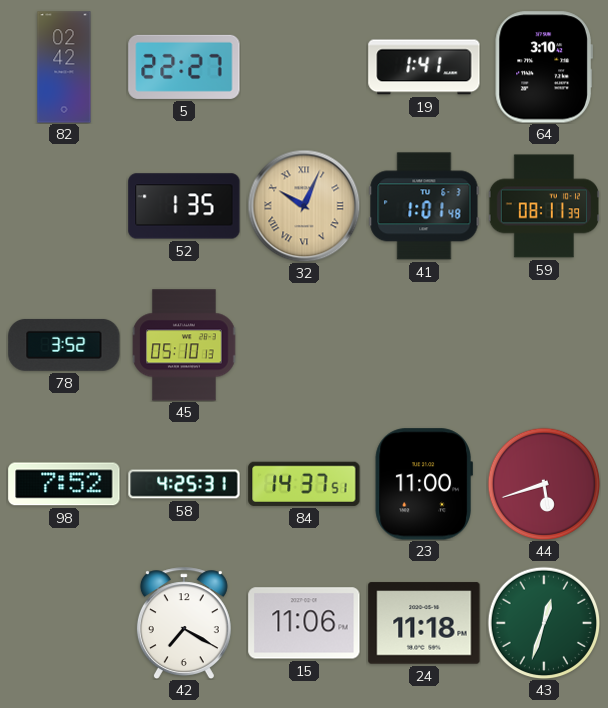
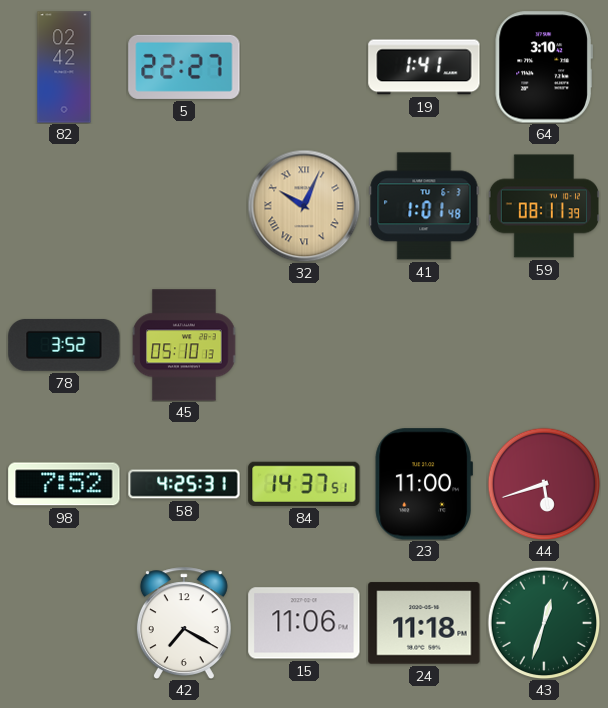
52: 1:35 -> none
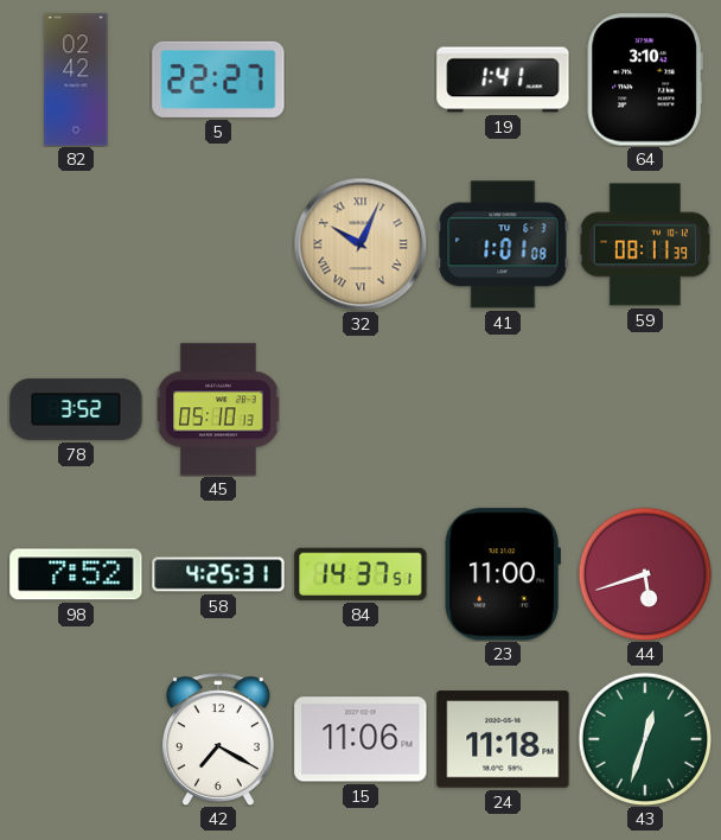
41: 1:01:48 -> 1:01:08
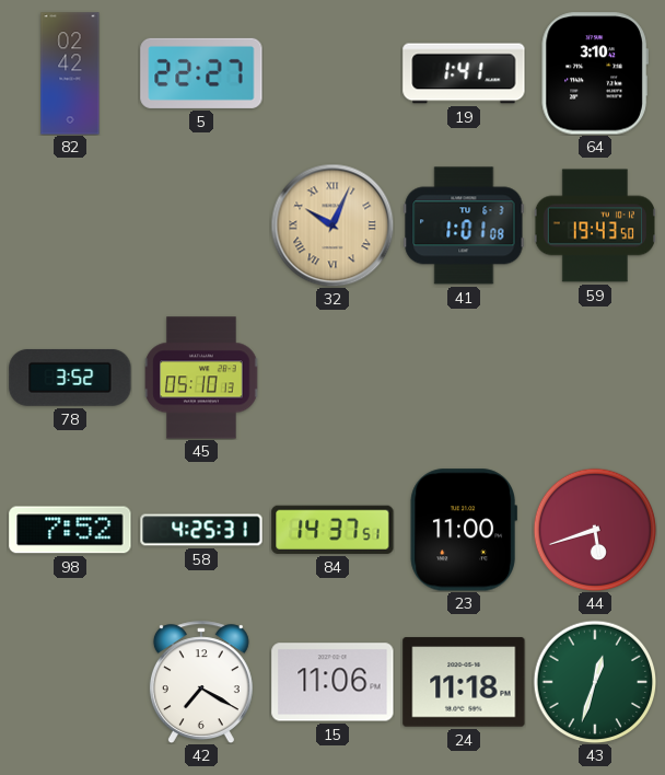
59: 08:11 -> 19:43
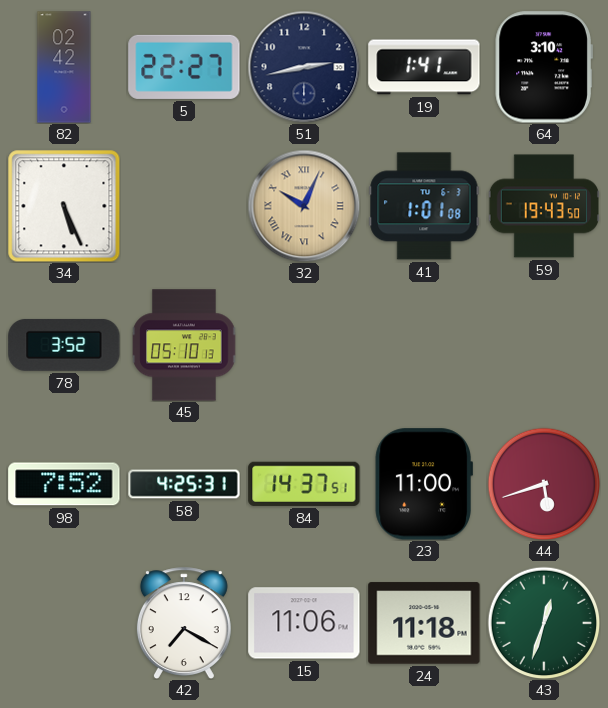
51: none -> 2:43
34: none -> 5:26
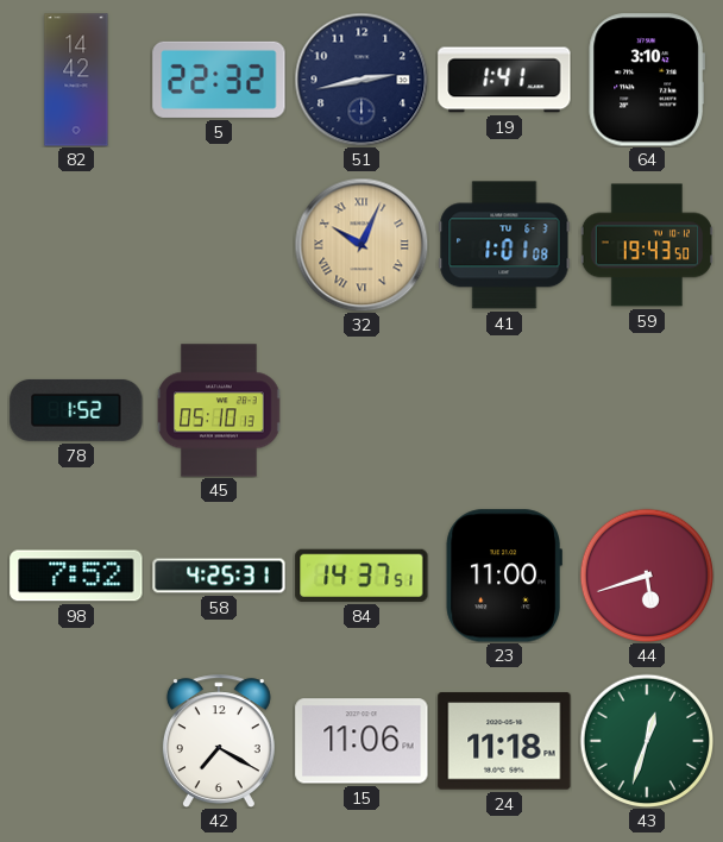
82: 02:42 -> 14:42
5: 22:27 -> 22:32
34: 5:26 -> none
78: 3:52 -> 1:52
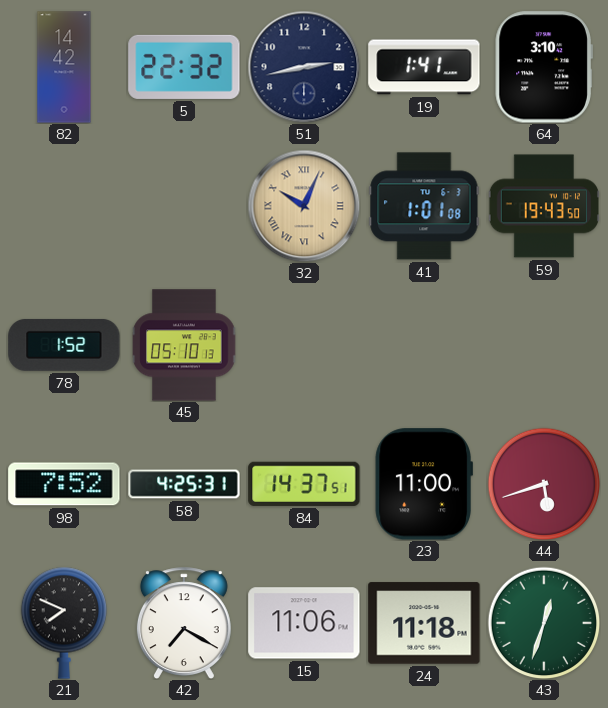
21: none -> 7:49
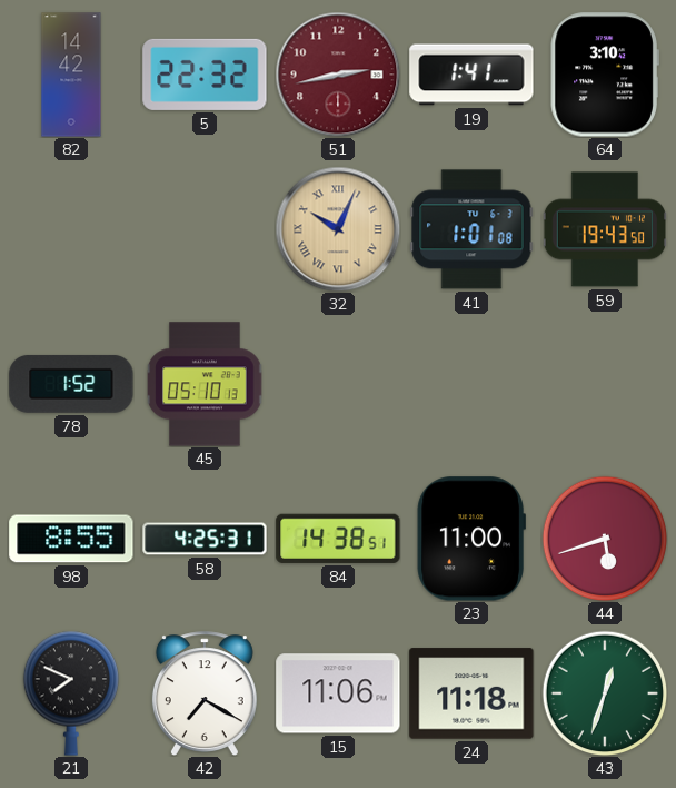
51 dial: navy -> burgundy
98: 7:52 -> 8:55
84: 14:37 -> 14:38
